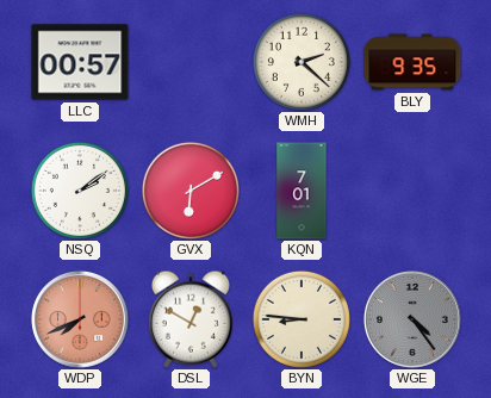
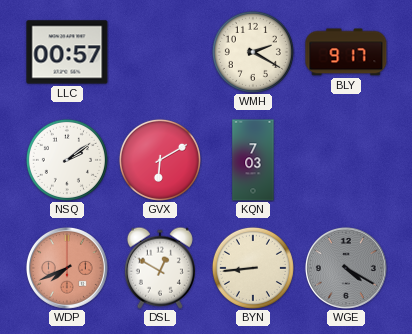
WMH: 2:22 -> 2:20
BLY: 9:35 -> 9:17
KQN: 7:01 -> 7:03
BYN: 8:46 -> 8:44
WGE: 4:24 -> 4:20
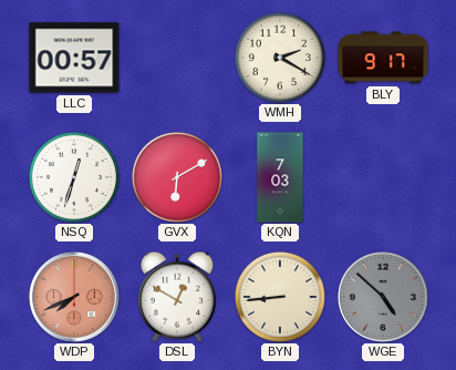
NSQ: 2:09 -> 12:33
WGE: 4:20 -> 4:52
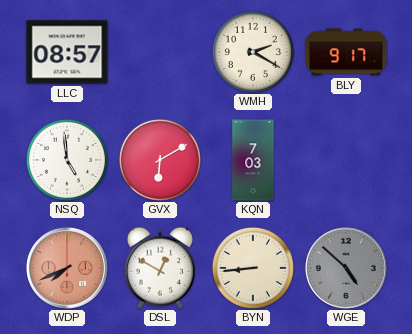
LLC: 00:57 -> 08:57
NSQ: 12:33 -> 4:59
